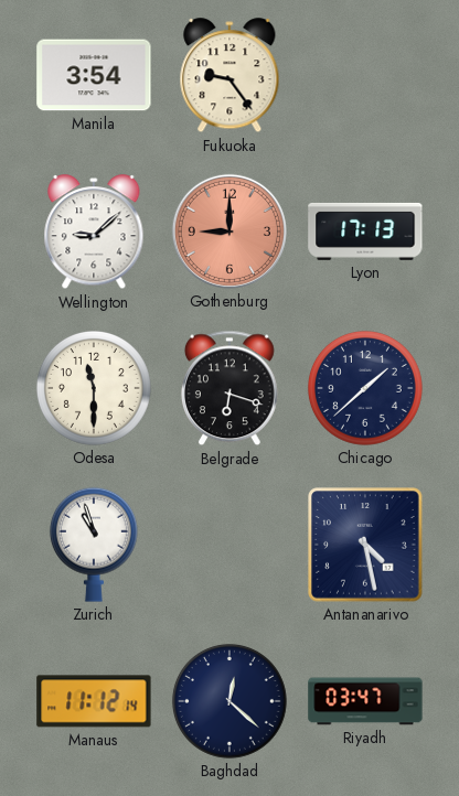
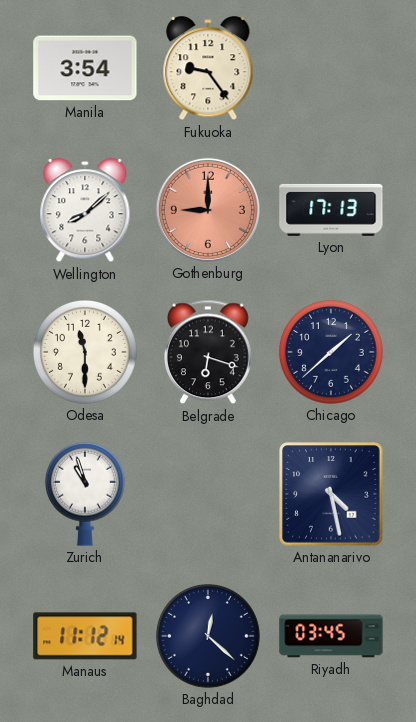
Wellington: 9:08 -> 8:08
Riyadh: 03:47 -> 03:45
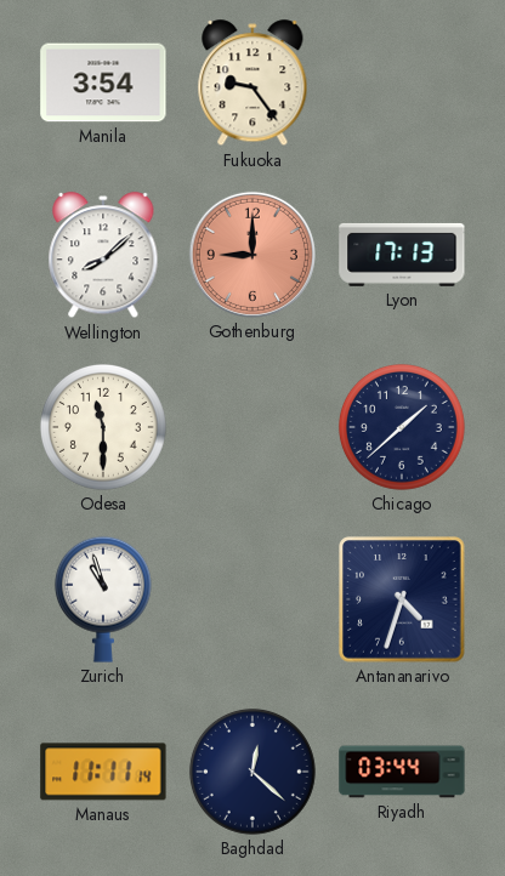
Belgrade: 6:18 -> none
Antananarivo: 4:28 -> 4:33
Manaus: 11:12 -> 11:11
Riyadh: 03:45 -> 03:44
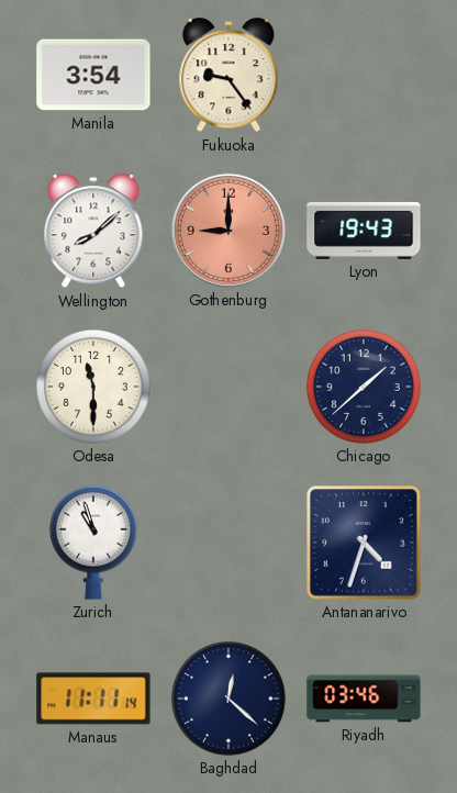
Lyon: 17:13 -> 19:43
Riyadh: 03:44 -> 03:46
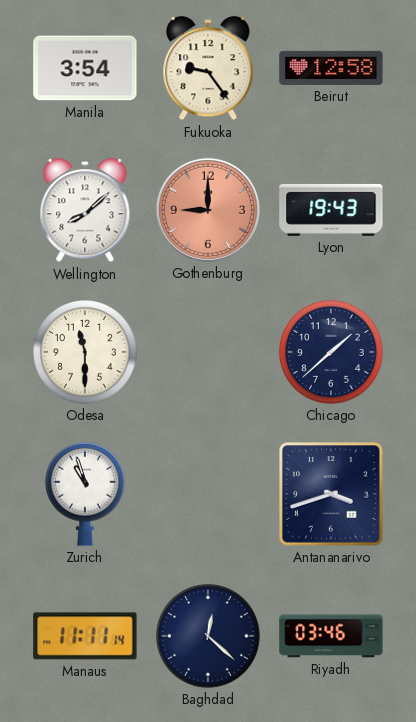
Beirut: none -> 12:58
Antananarivo: 4:33 -> 3:42
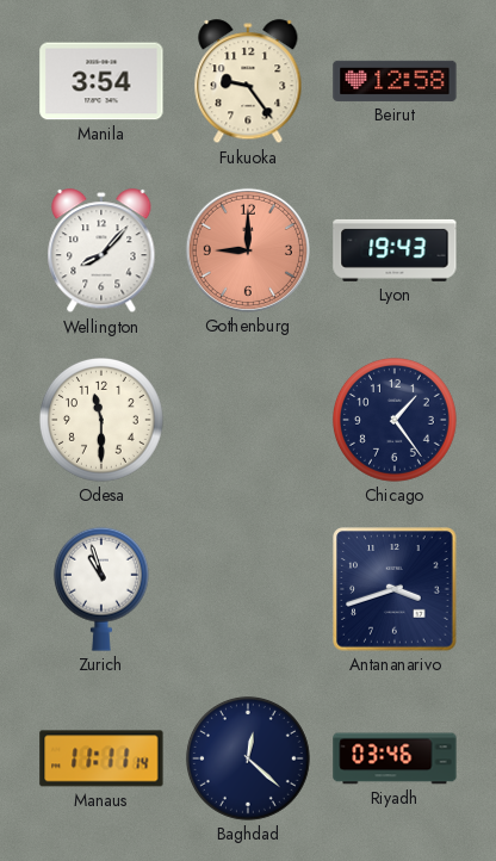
Wellington: 8:08 -> 8:07
Chicago: 1:38 -> 1:24
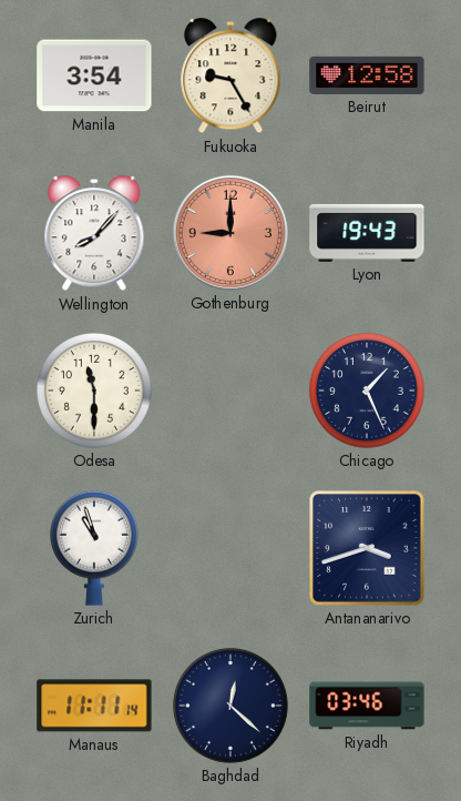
Fukuoka: 9:24 -> 9:25
Chicago: 1:24 -> 1:26
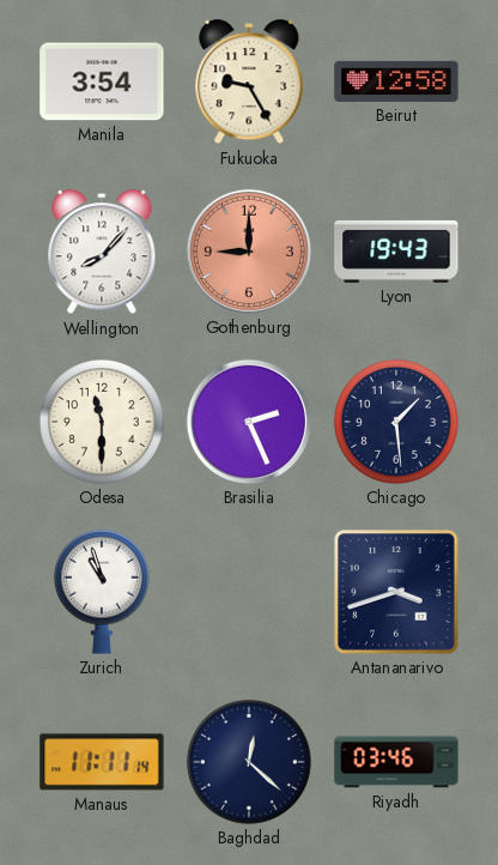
Brasilia: none -> 2:26
Chicago: 1:26 -> 1:29
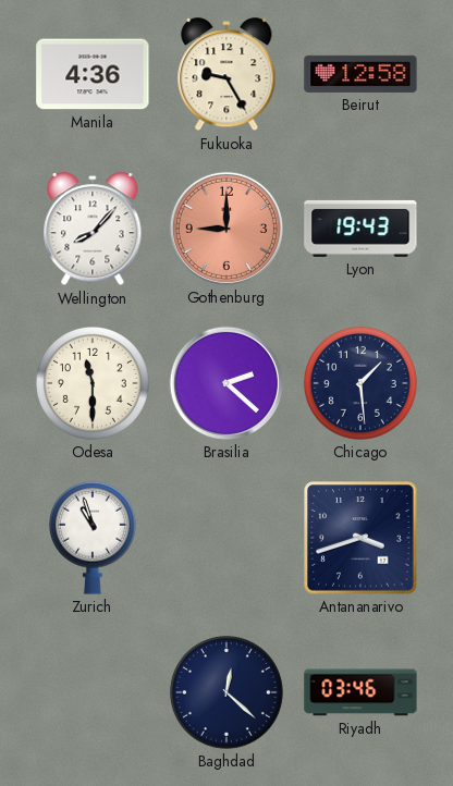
Manila: 3:54 -> 4:36
Brasilia: 2:26 -> 2:22
Manaus: 11:11 -> none
